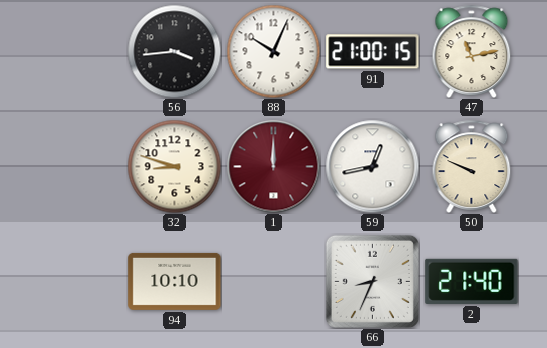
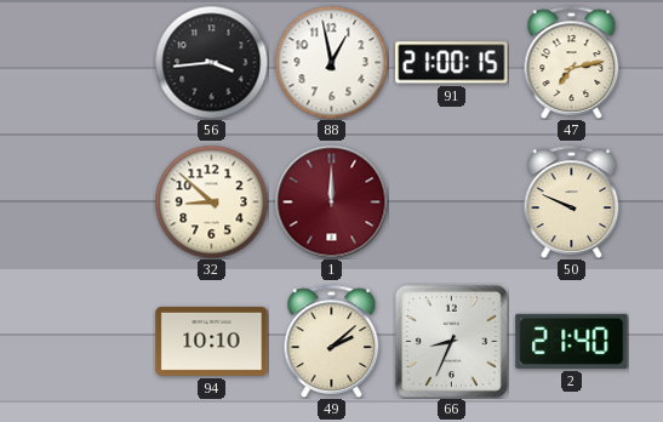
88: 10:04 -> 12:58
47: 11:13 -> 7:13
32: 8:48 -> 8:52
59: 12:43 -> none
49: none -> 2:08
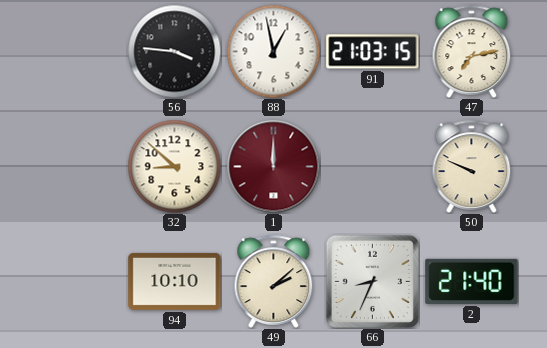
56: 3:44 -> 3:46
91: 21:00 -> 21:03
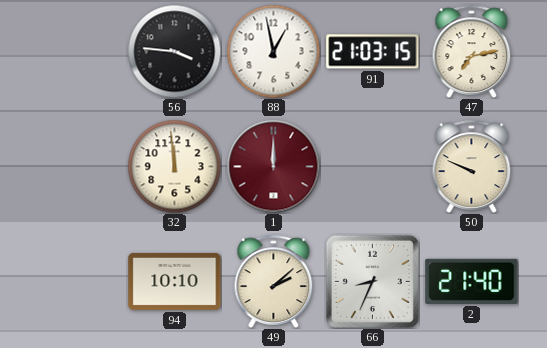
32: 8:52 -> 11:59
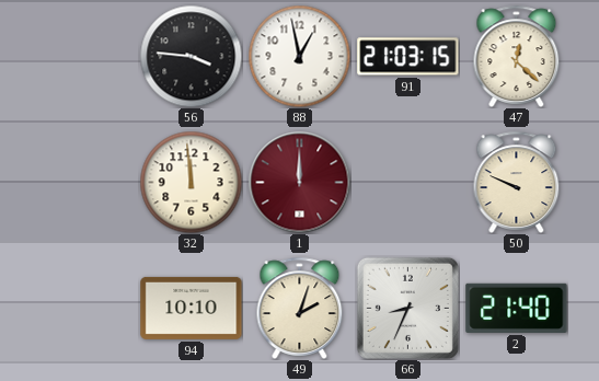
47: 7:13 -> 12:22
49: 2:08 -> 2:03
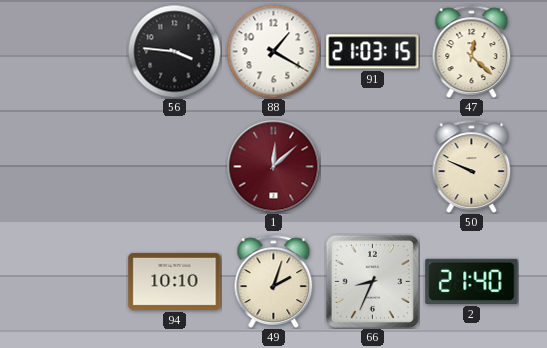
88: 12:58 -> 1:20
32: 11:59 -> none
1: 12:00 -> 12:08
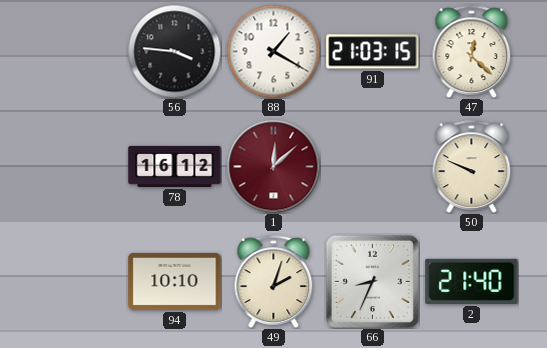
78: none -> 16:12
